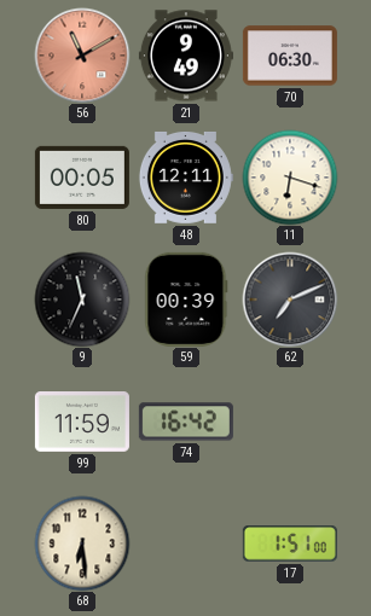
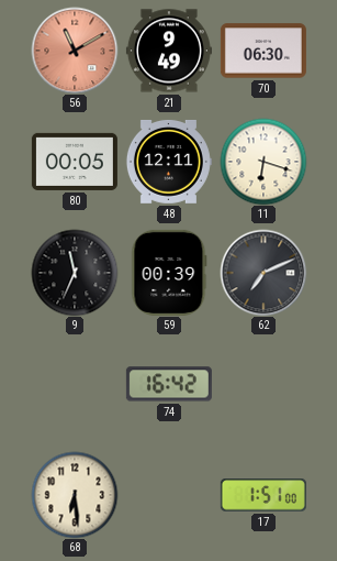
99: 11:59 -> none
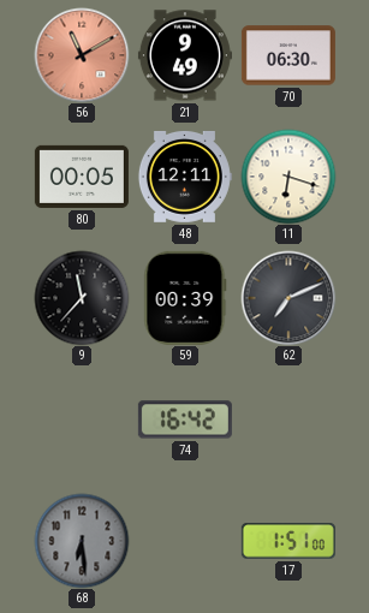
9: 11:34 -> 11:37
68 dial: cream -> grey
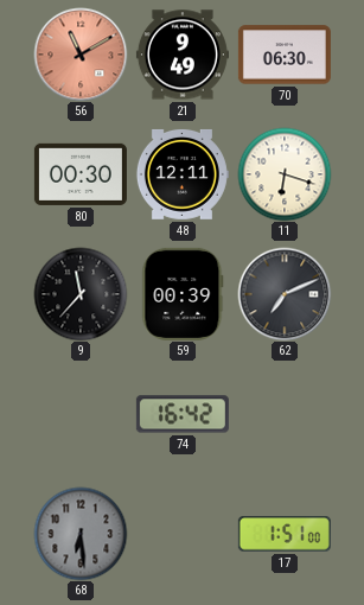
80: 00:05 -> 00:30
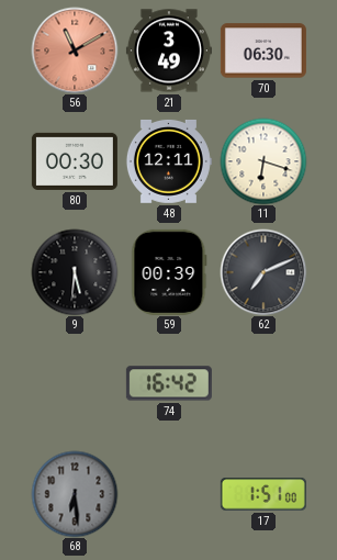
21: 9:49 -> 3:49
9: 11:37 -> 5:31
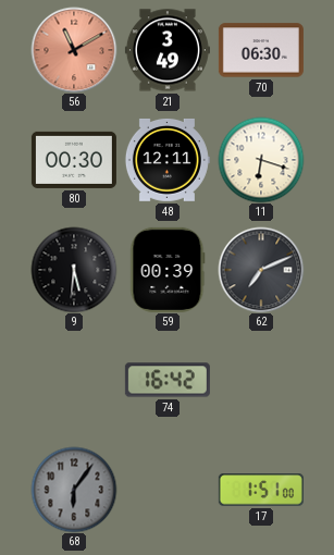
68: 6:29 -> 6:06
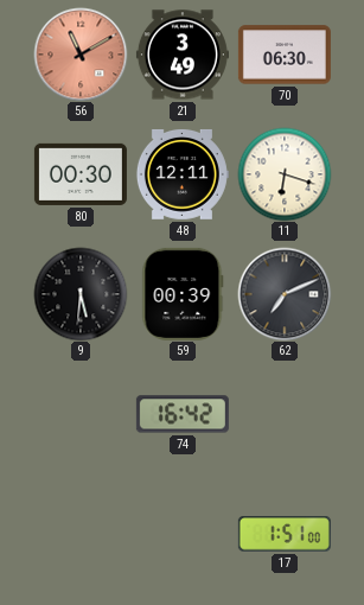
68: 6:06 -> none
